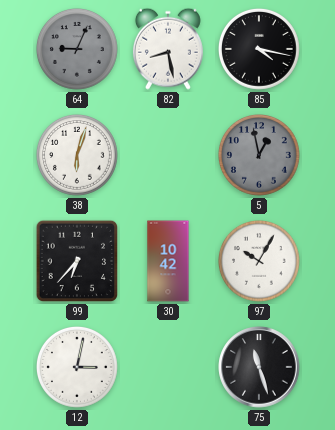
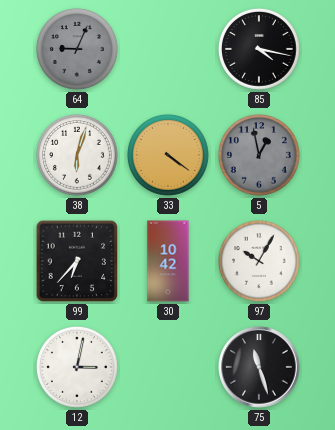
82: 8:28 -> none
33: none -> 4:21
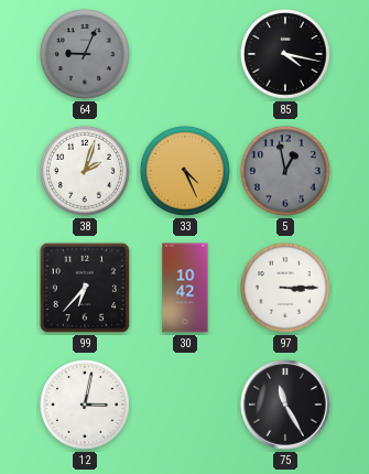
38: 6:03 -> 2:03
33: 4:21 -> 4:26
97: 10:05 -> 3:15
75: 11:27 -> 11:25
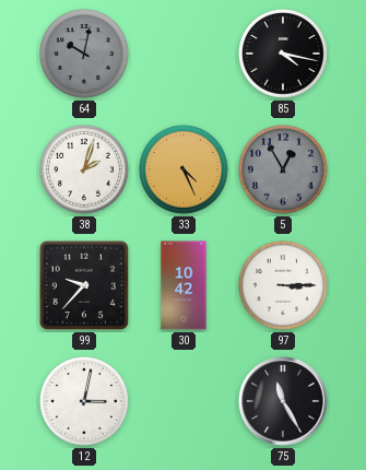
64: 9:04 -> 10:02
5: 12:58 -> 12:55
99: 6:37 -> 9:37
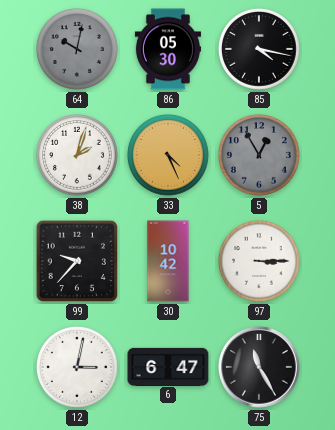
86: none -> 05:30
6: none -> 6:47
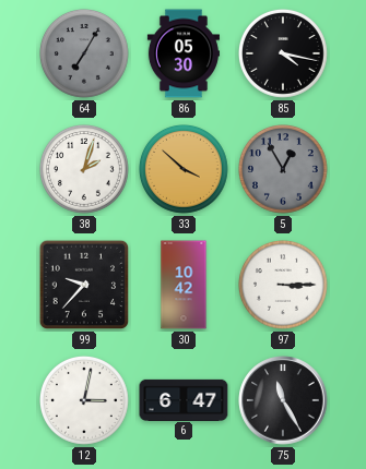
64: 10:02 -> 7:05
33: 4:26 -> 3:52
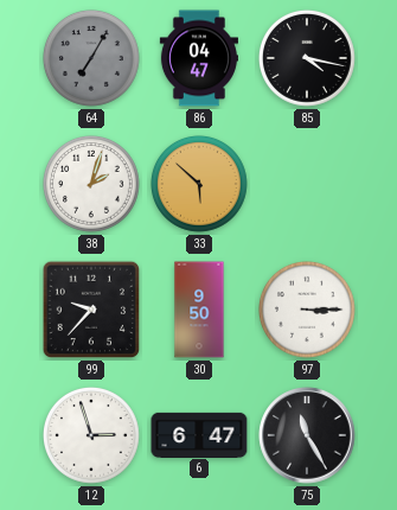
86: 05:30 -> 04:47
33: 3:52 -> 5:52
5: 12:55 -> none
30: 10:42 -> 9:50
12: 3:02 -> 2:57
